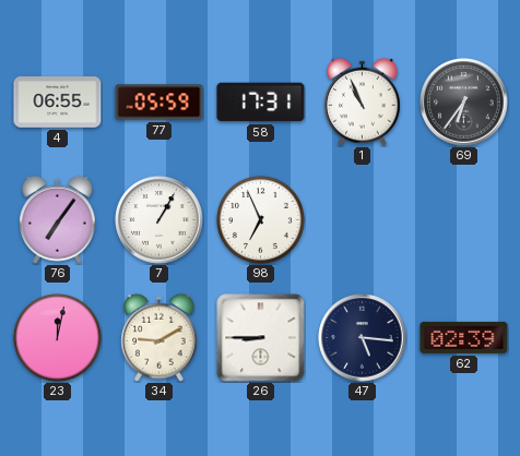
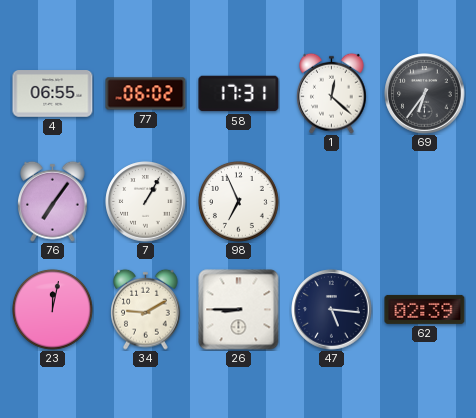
77: 05:59 -> 06:02
1: 10:56 -> 12:22
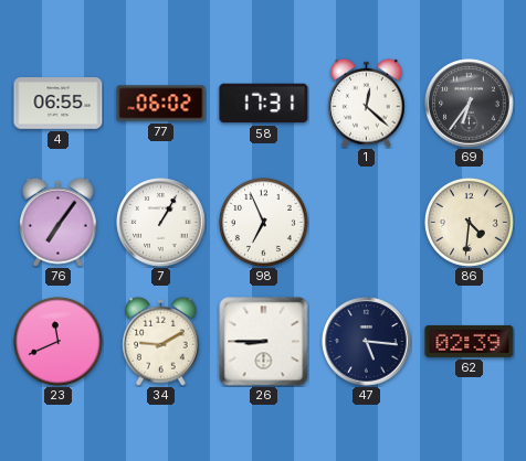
86: none -> 4:31
23: 12:02 -> 11:41
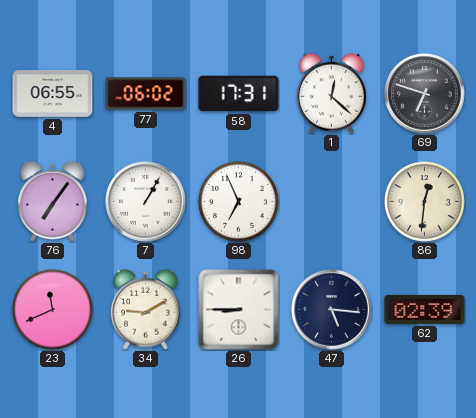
69: 6:36 -> 6:48
86: 4:31 -> 12:31
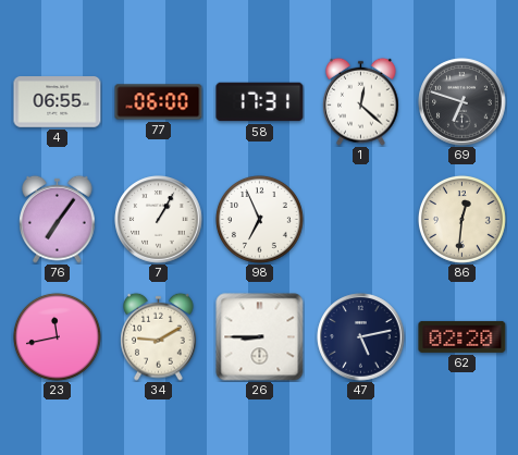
77: 06:02 -> 06:00
23: 11:41 -> 11:43
47: 5:16 -> 5:13
62: 02:39 -> 02:20
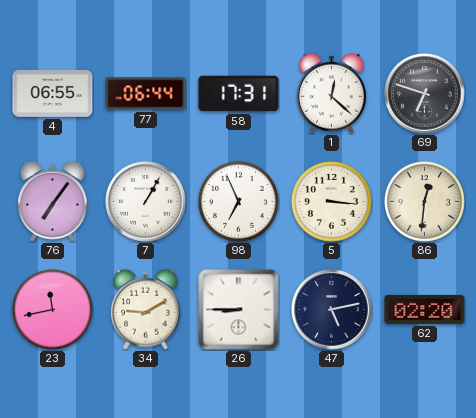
77: 06:00 -> 06:44
5: none -> 3:16
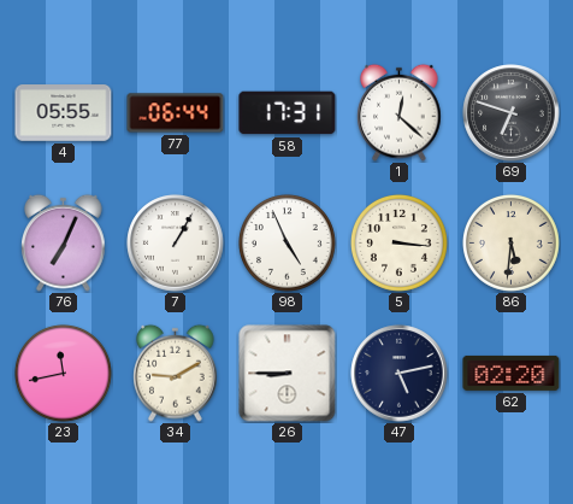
4: 06:55 -> 05:55
76: 7:06 -> 7:04
98: 6:56 -> 4:56
86: 12:31 -> 5:31
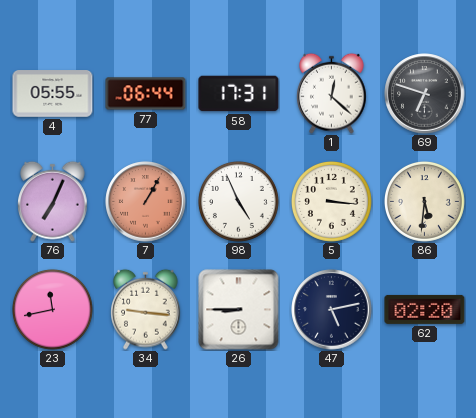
7 dial: white -> salmon
34: 9:10 -> 9:16
